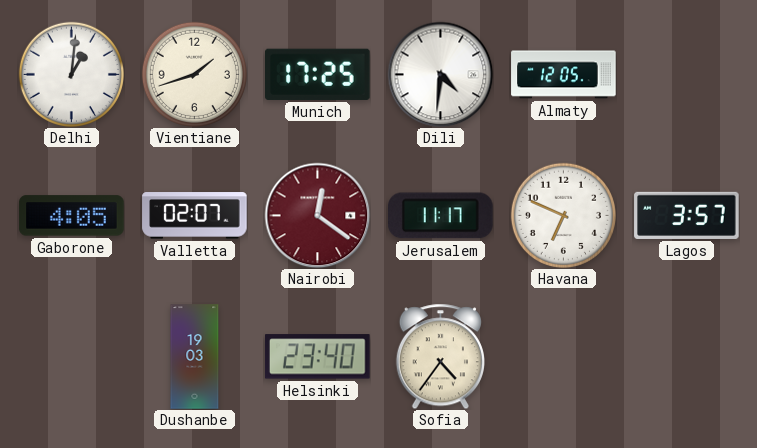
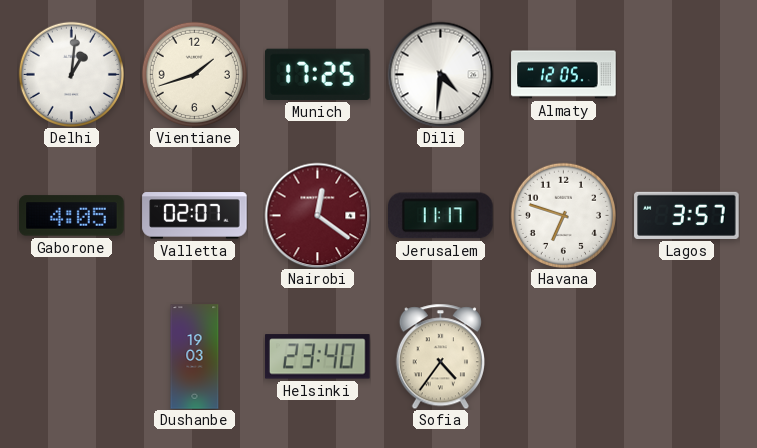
Havana: 6:49 -> 6:48
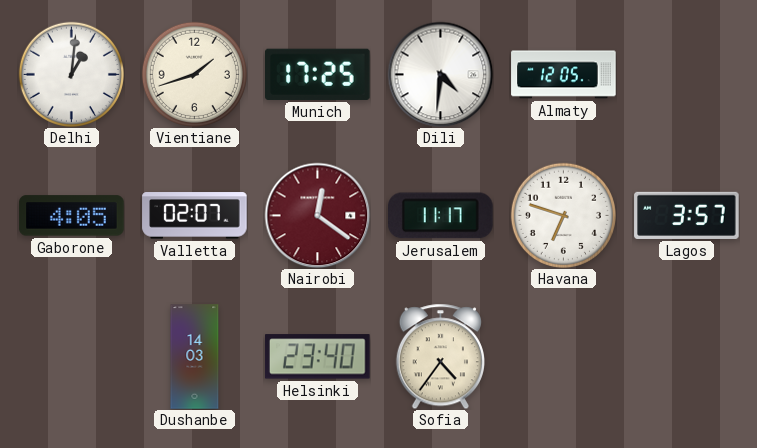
Dushanbe: 19:03 -> 14:03
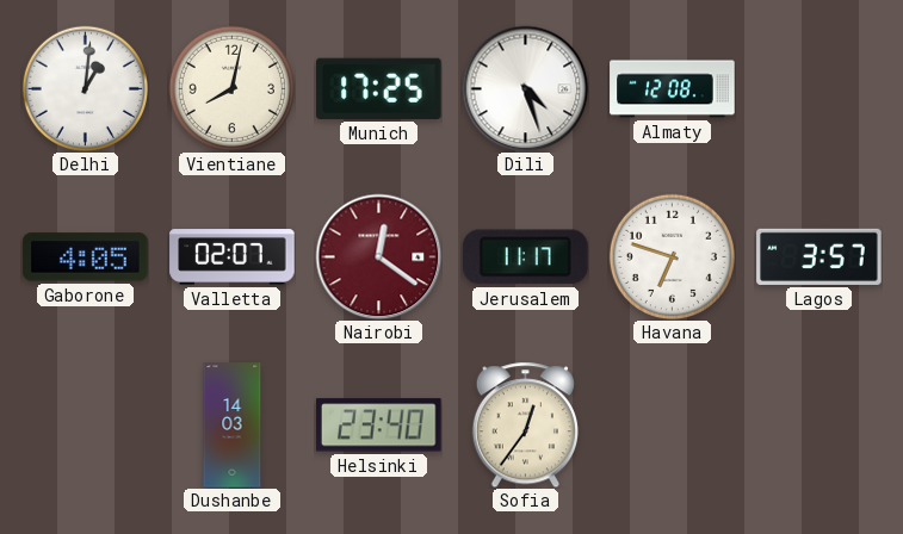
Vientiane: 1:42 -> 8:02
Dili: 4:31 -> 4:27
Almaty: 12:05 -> 12:08
Sofia: 4:36 -> 12:36
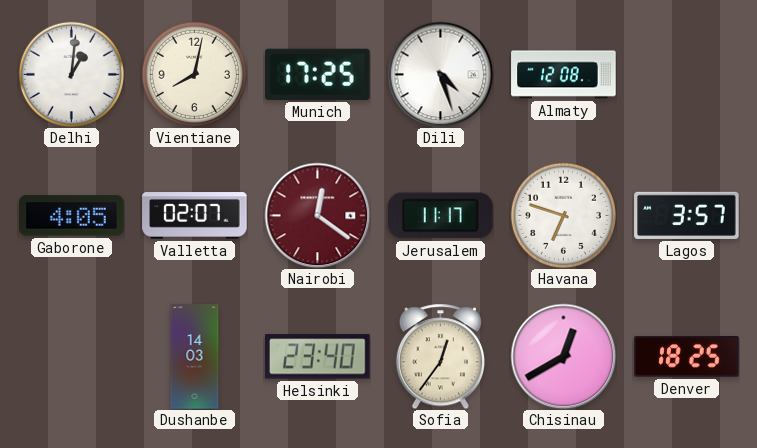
Chisinau: none -> 12:40
Denver: none -> 18:25
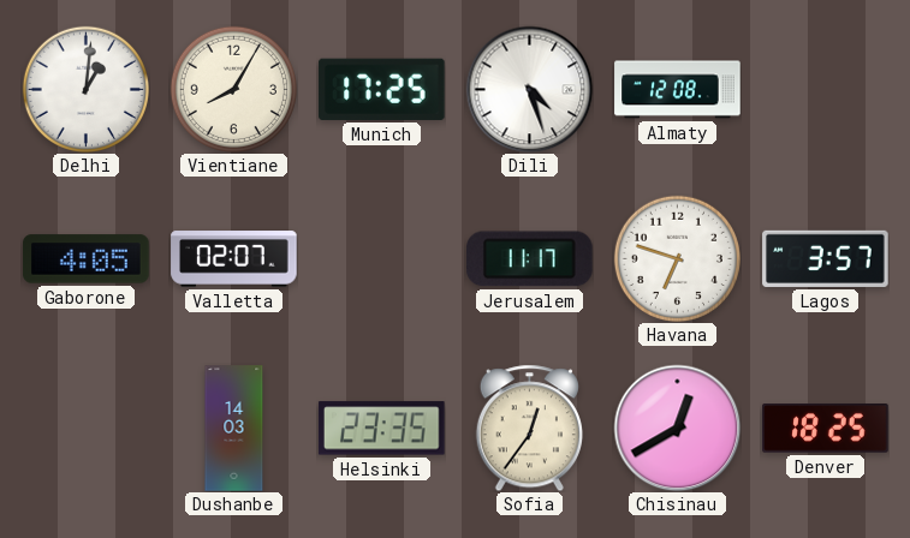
Vientiane: 8:02 -> 8:05
Nairobi: 12:21 -> none
Helsinki: 23:40 -> 23:35
